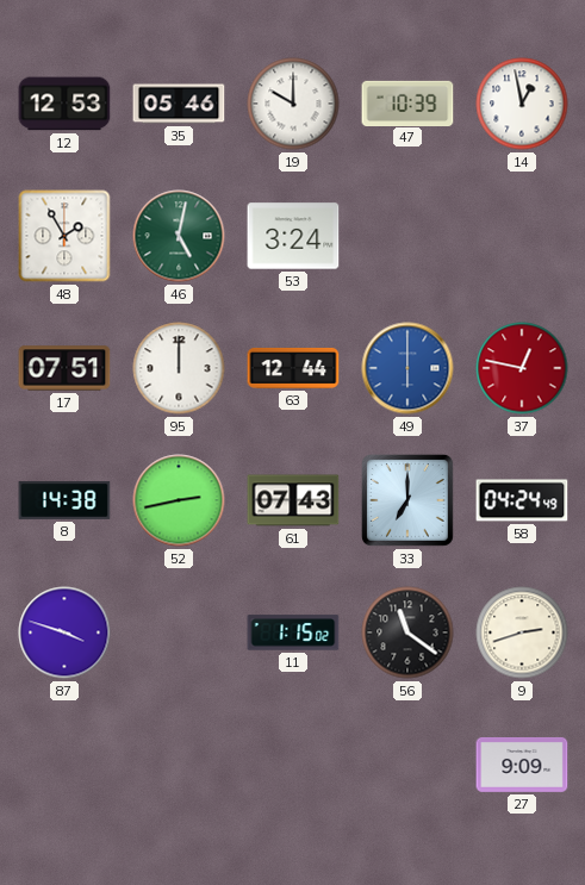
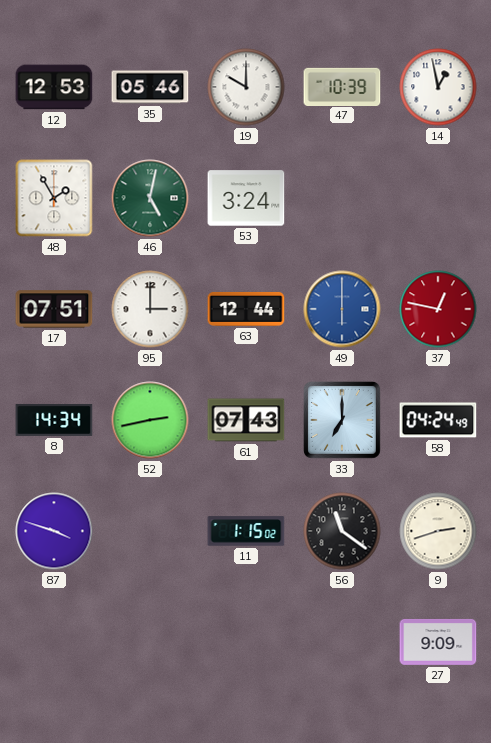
95: 12:00 -> 3:00
8: 14:38 -> 14:34
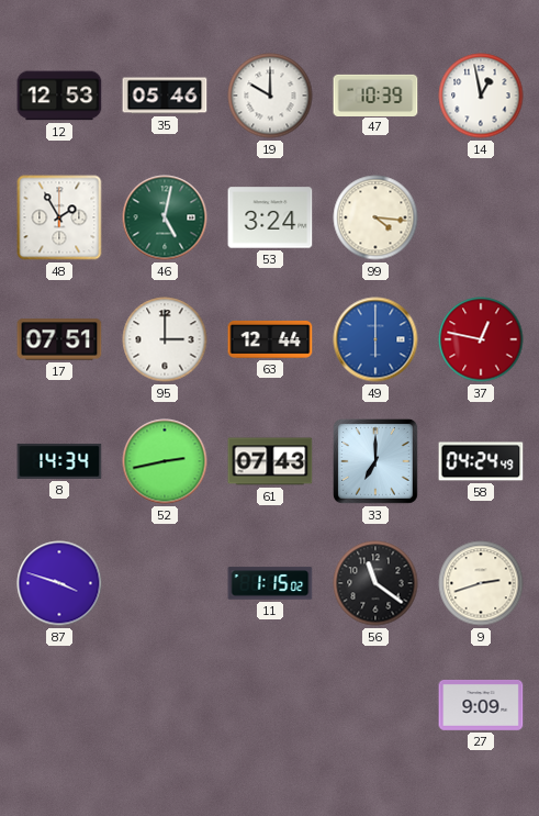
99: none -> 4:16
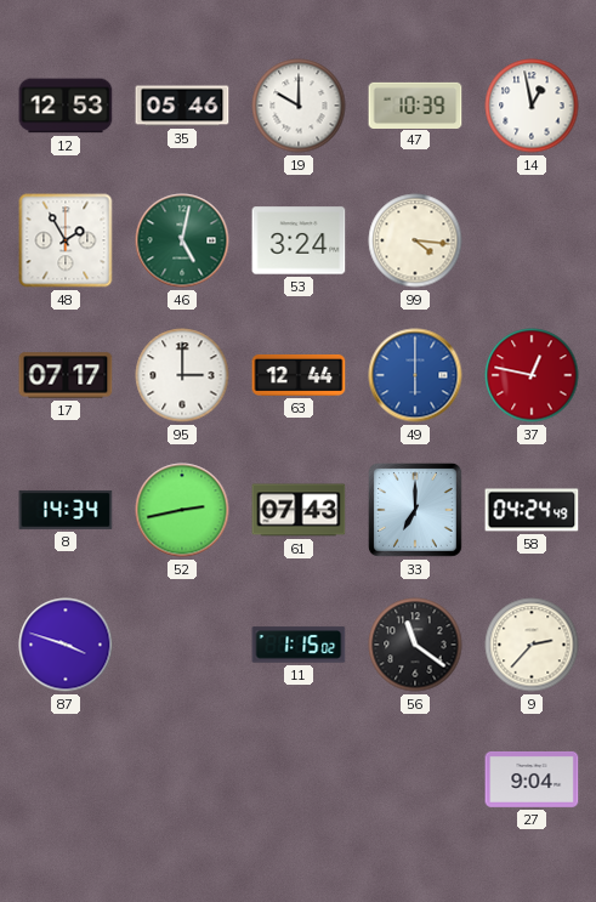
17: 07:51 -> 07:17
9: 2:42 -> 2:37
27: 9:09 -> 9:04
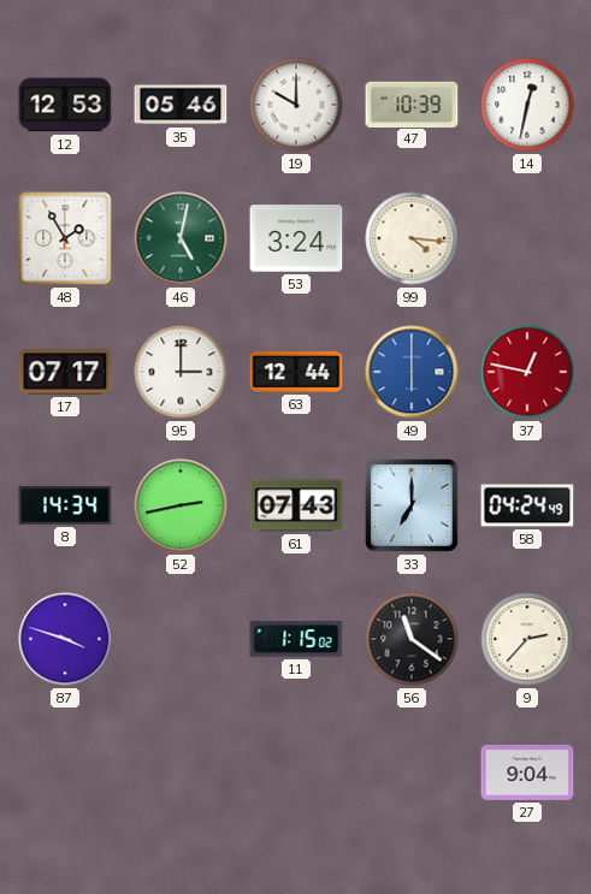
14: 12:58 -> 12:32
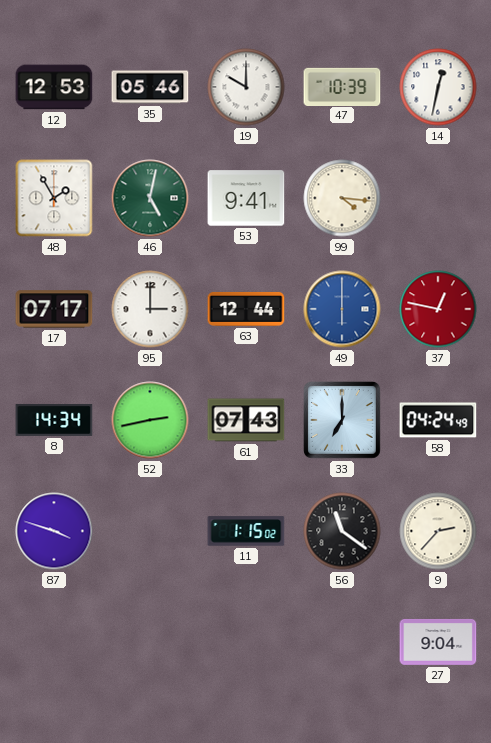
53: 3:24 -> 9:41
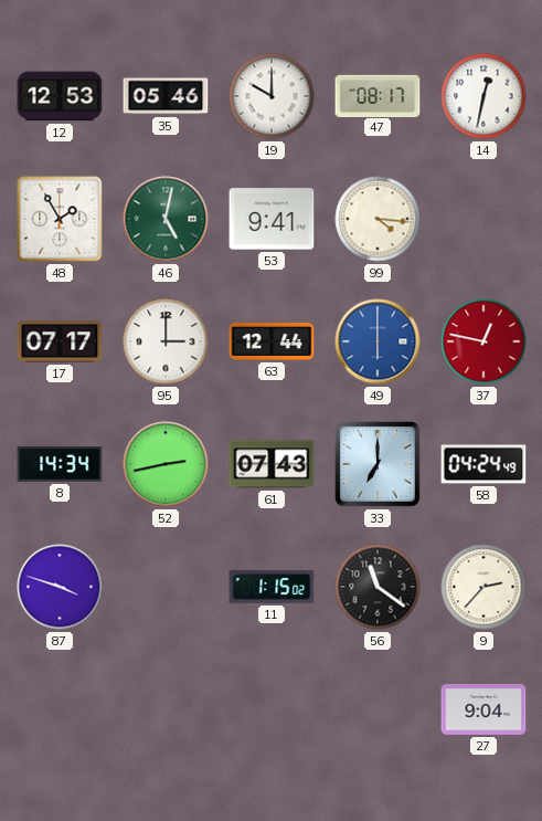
47: 10:39 -> 08:17
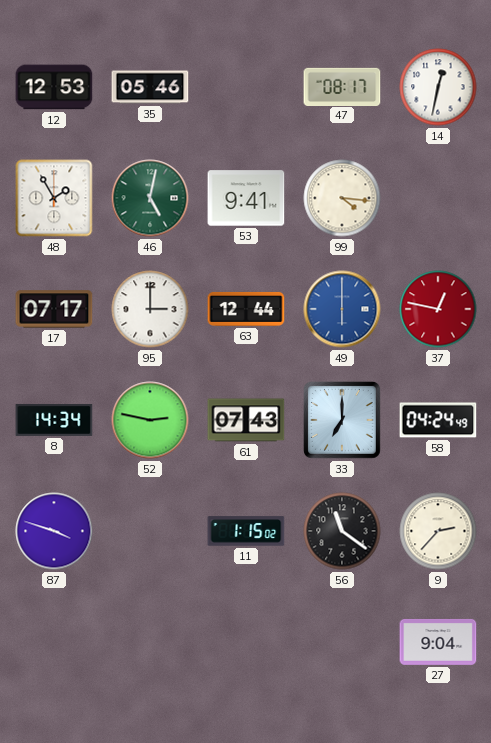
19: 10:00 -> none
52: 2:43 -> 2:47
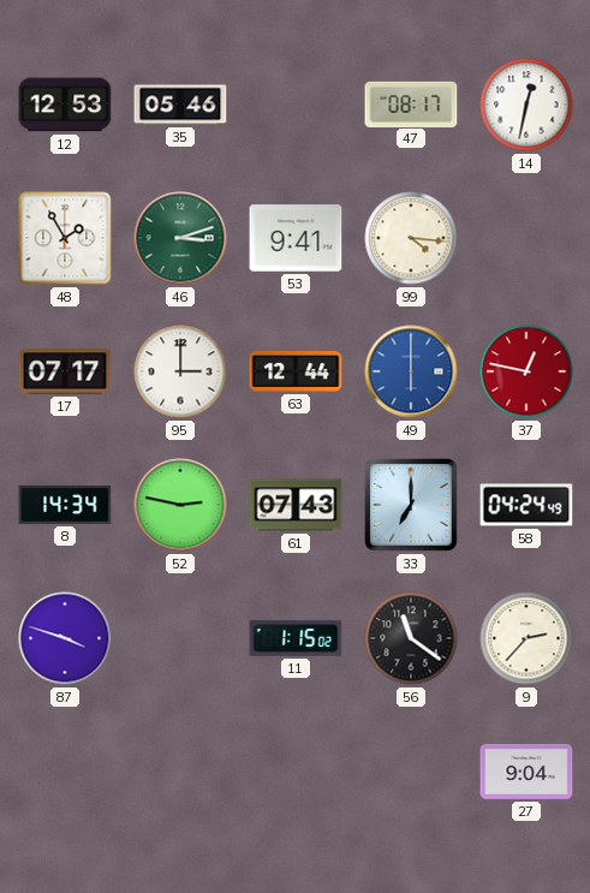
46: 5:02 -> 3:12
